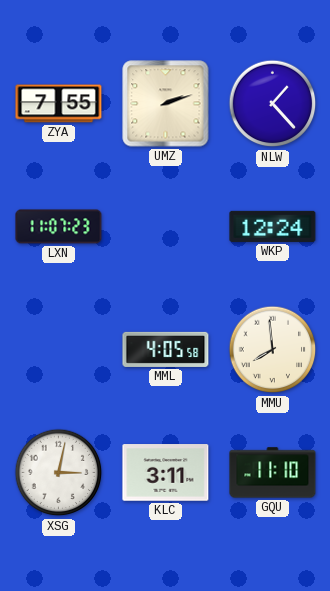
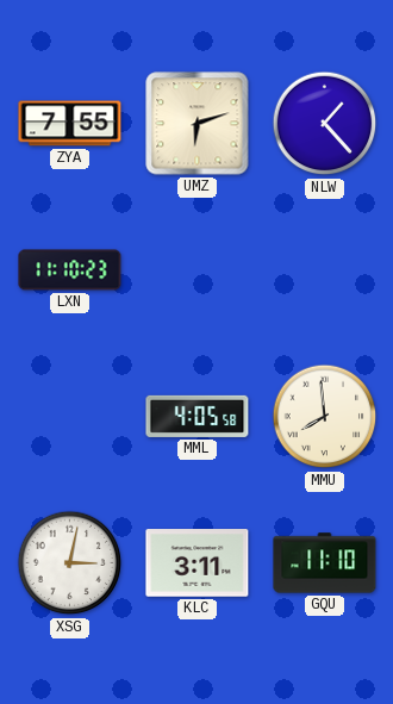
UMZ: 2:12 -> 6:12
LXN: 11:07 -> 11:10
WKP: 12:24 -> none
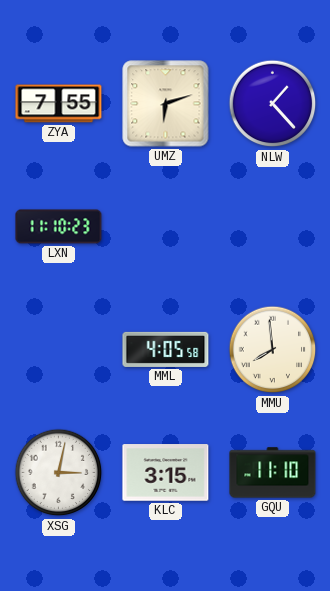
KLC: 3:11 -> 3:15
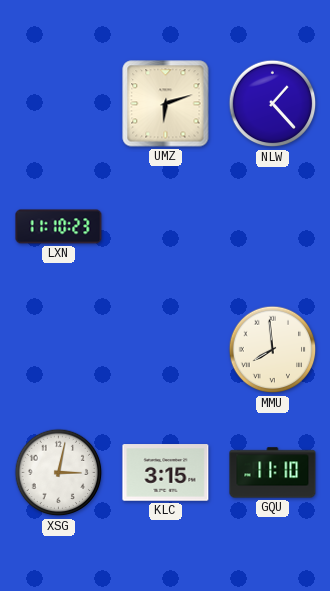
ZYA: 7:55 -> none
MML: 4:05 -> none
